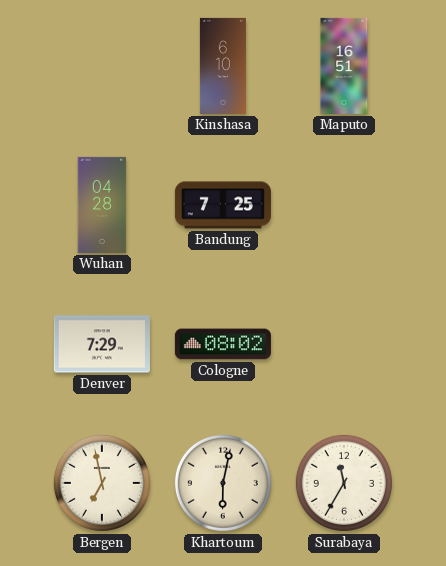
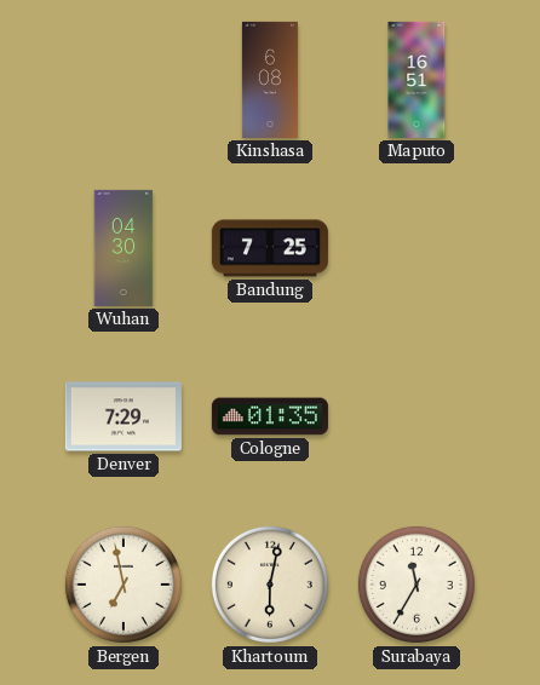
Kinshasa: 6:10 -> 6:08
Wuhan: 04:28 -> 04:30
Cologne: 08:02 -> 01:35
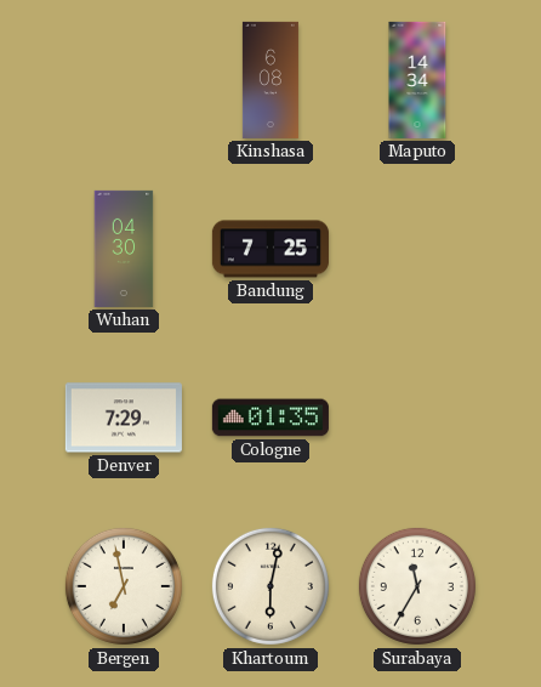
Maputo: 16:51 -> 14:34
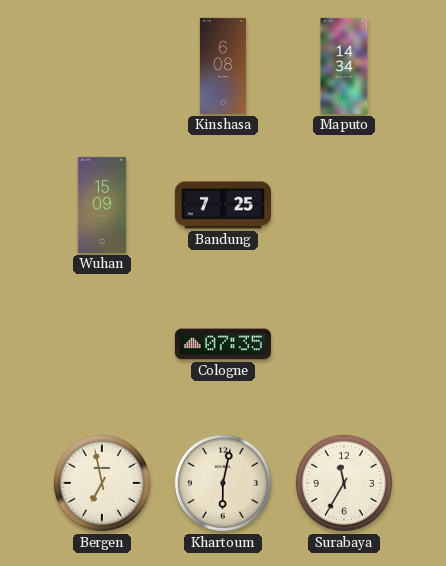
Wuhan: 04:30 -> 15:09
Denver: 7:29 -> none
Cologne: 01:35 -> 07:35
